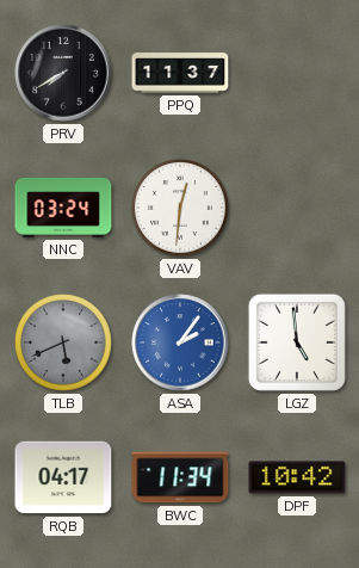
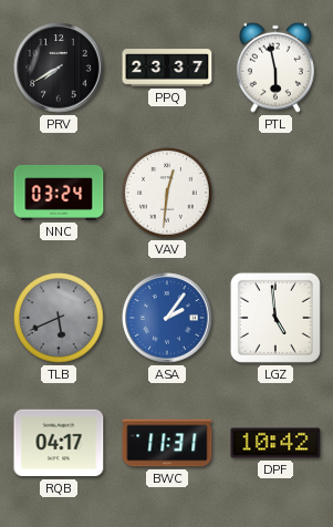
PPQ: 11:37 -> 23:37
PTL: none -> 5:58
BWC: 11:34 -> 11:31
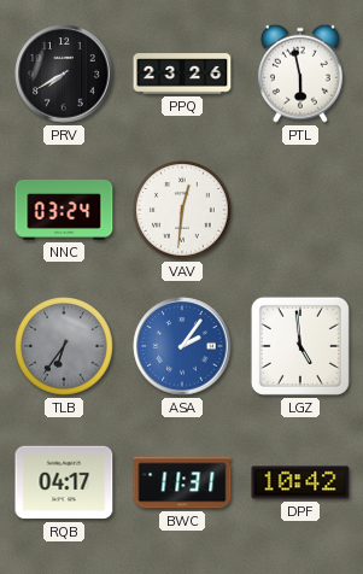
PPQ: 23:37 -> 23:26
TLB: 5:41 -> 6:36
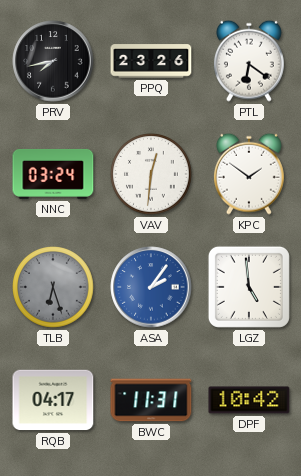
PRV: 7:40 -> 7:43
PTL: 5:58 -> 6:21
KPC: none -> 1:51
TLB: 6:36 -> 6:27
